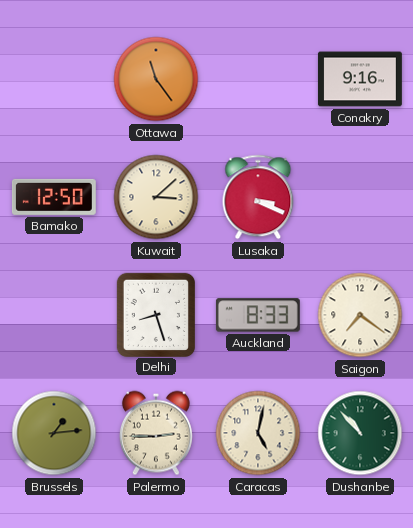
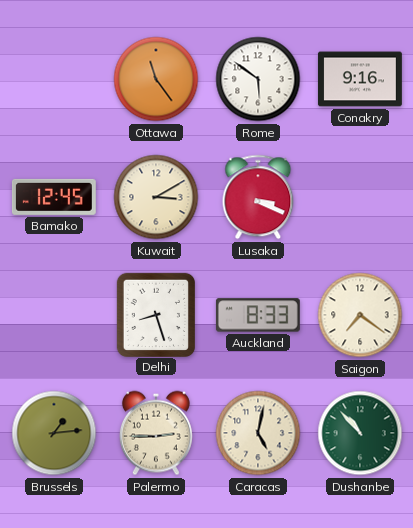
Rome: none -> 5:51
Bamako: 12:50 -> 12:45
Kuwait: 3:08 -> 3:10
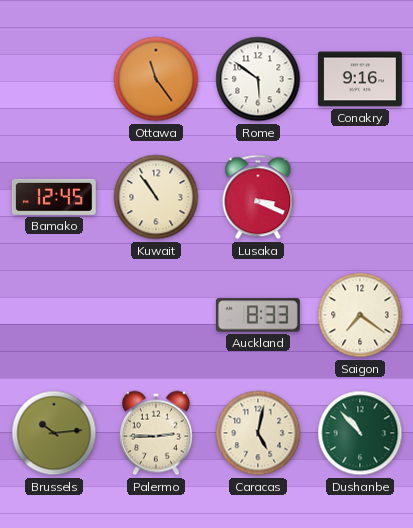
Kuwait: 3:10 -> 10:54
Delhi: 8:27 -> none
Brussels: 1:14 -> 10:14
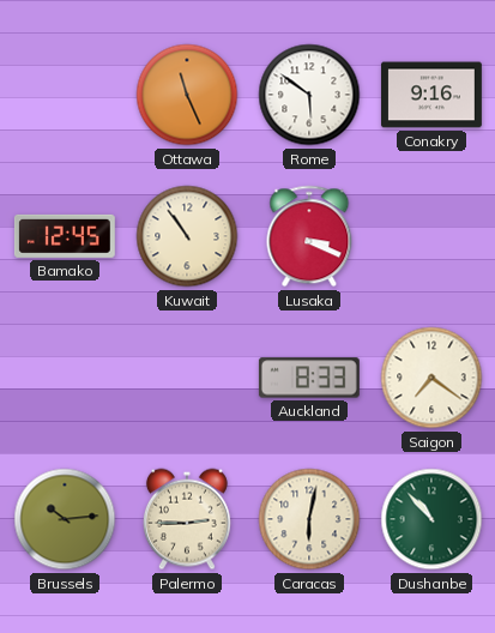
Ottawa: 11:24 -> 11:26
Caracas: 5:02 -> 6:02
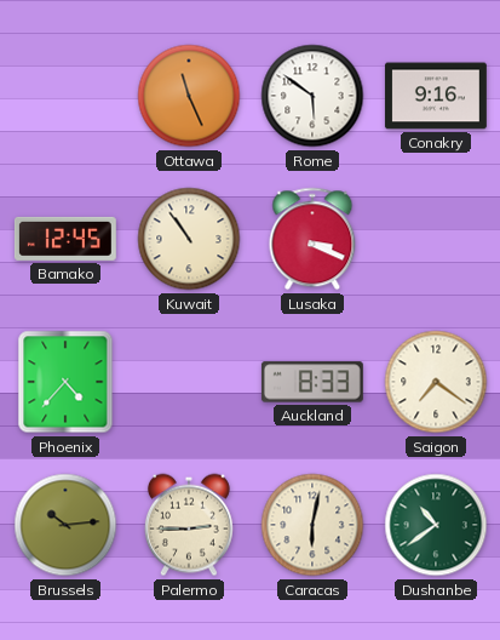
Phoenix: none -> 4:37
Dushanbe: 10:53 -> 10:39
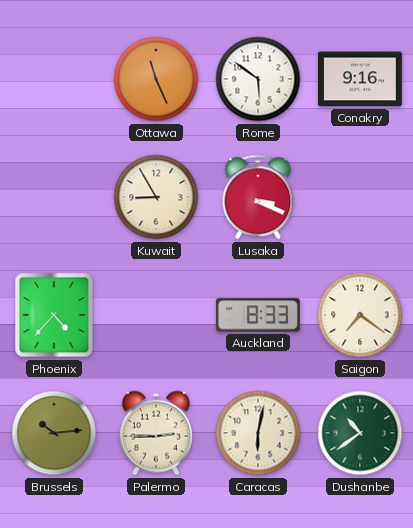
Bamako: 12:45 -> none
Kuwait: 10:54 -> 8:55
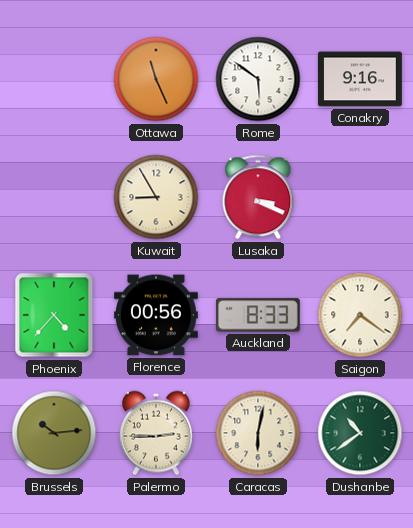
Florence: none -> 00:56
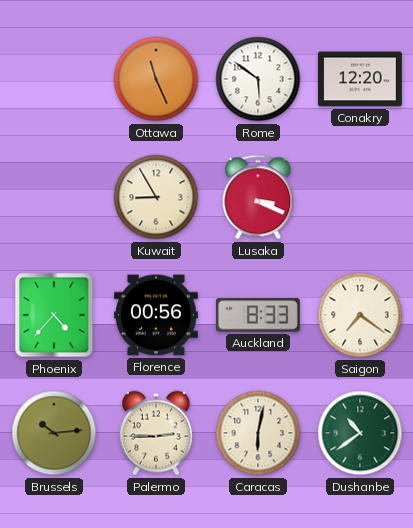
Conakry: 9:16 -> 12:20
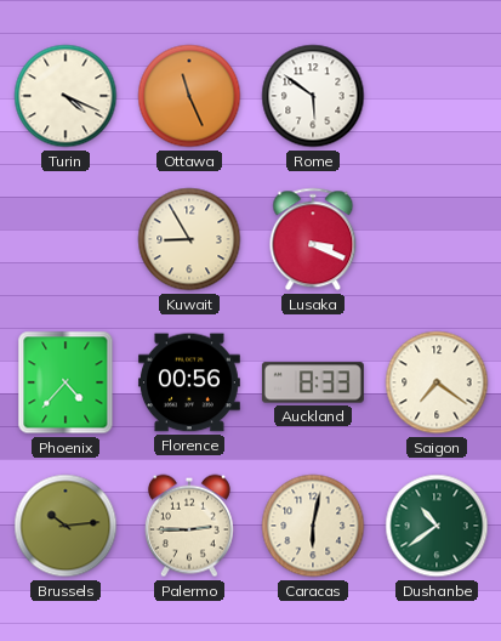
Turin: none -> 4:19
Conakry: 12:20 -> none
